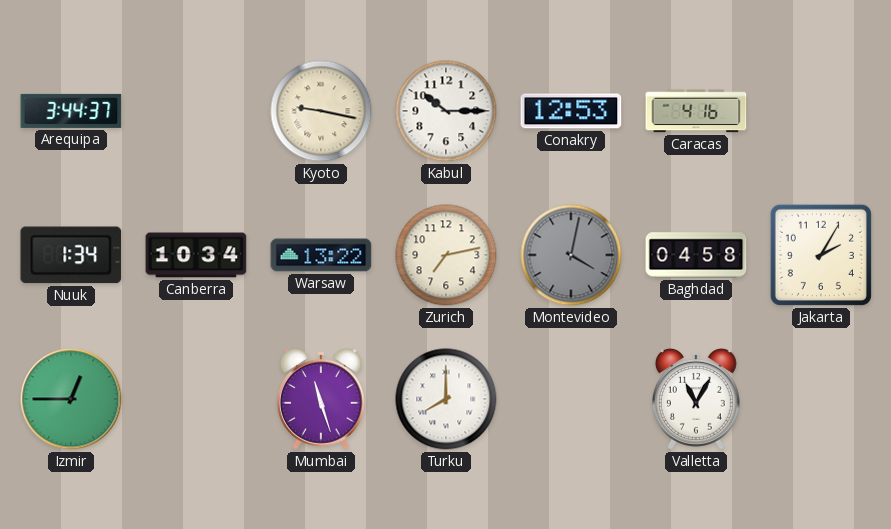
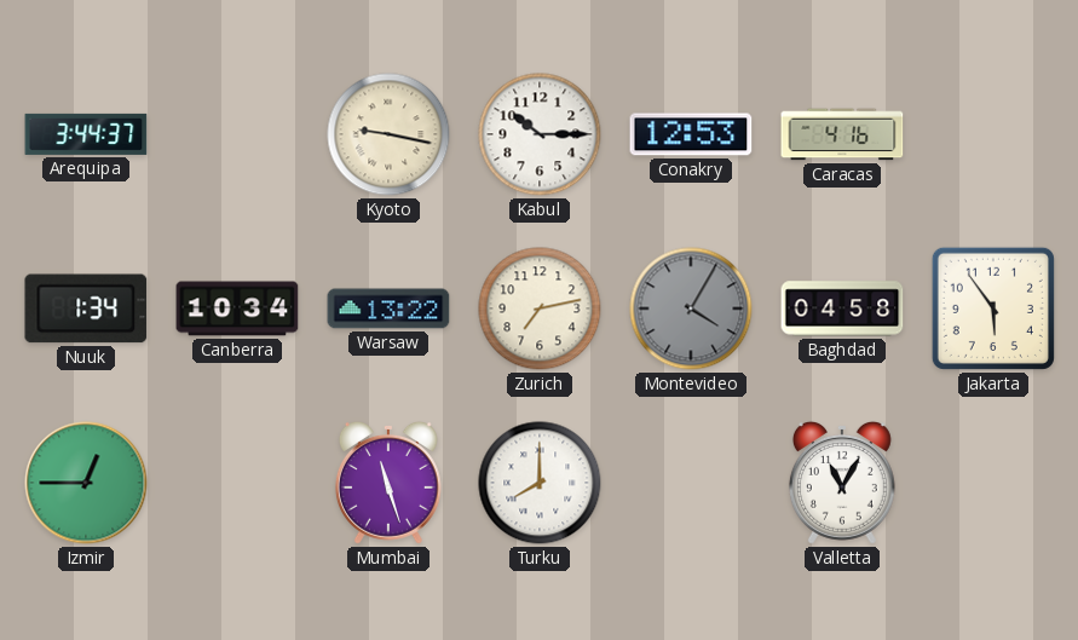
Montevideo: 4:02 -> 4:05
Jakarta: 2:05 -> 5:54
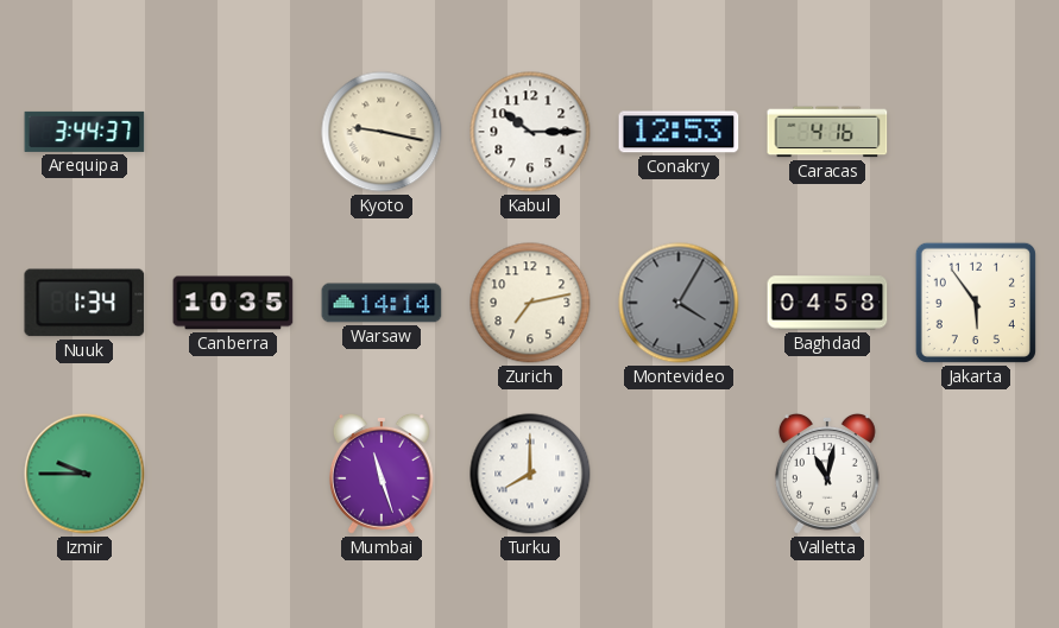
Canberra: 10:34 -> 10:35
Warsaw: 13:22 -> 14:14
Izmir: 12:45 -> 9:45
Valletta: 11:05 -> 11:02
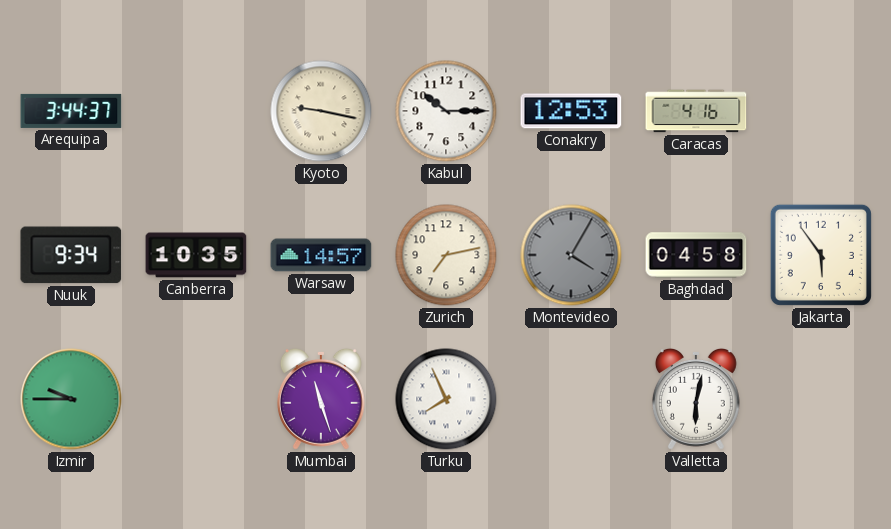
Nuuk: 1:34 -> 9:34
Warsaw: 14:14 -> 14:57
Turku: 8:00 -> 7:56
Valletta: 11:02 -> 6:02
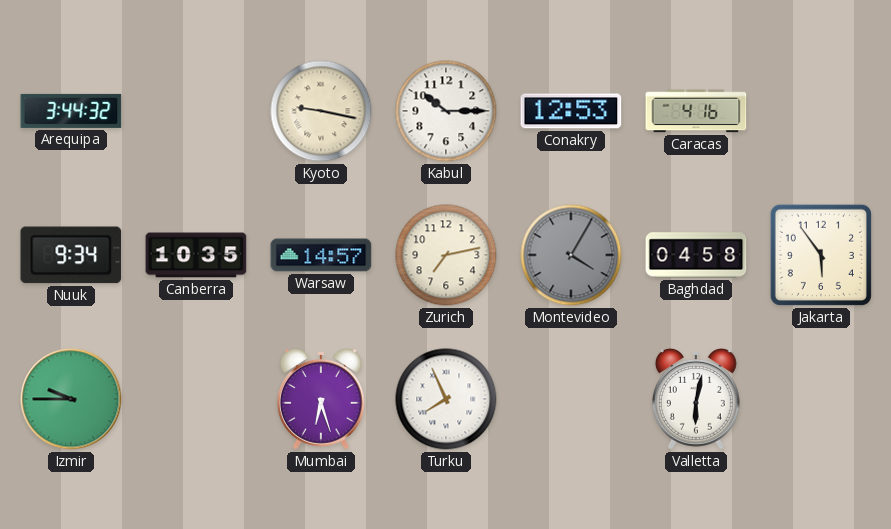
Arequipa: 3:44:37 -> 3:44:32
Mumbai: 11:27 -> 6:27
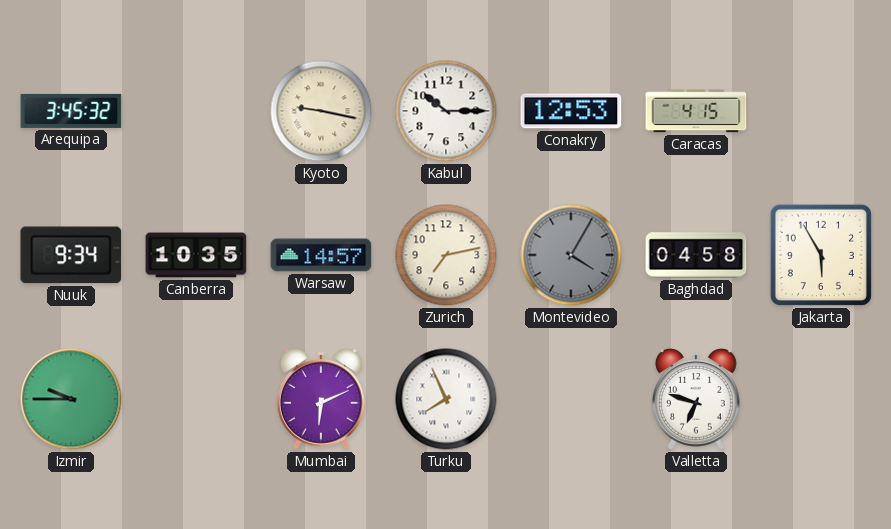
Arequipa: 3:44 -> 3:45
Caracas: 4:16 -> 4:15
Jakarta: 5:54 -> 5:55
Mumbai: 6:27 -> 6:11
Valletta: 6:02 -> 6:48
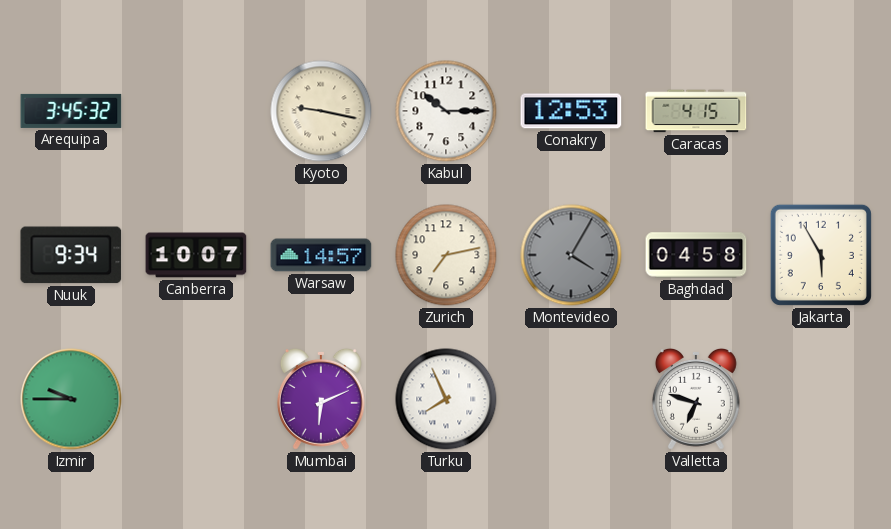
Canberra: 10:35 -> 10:07
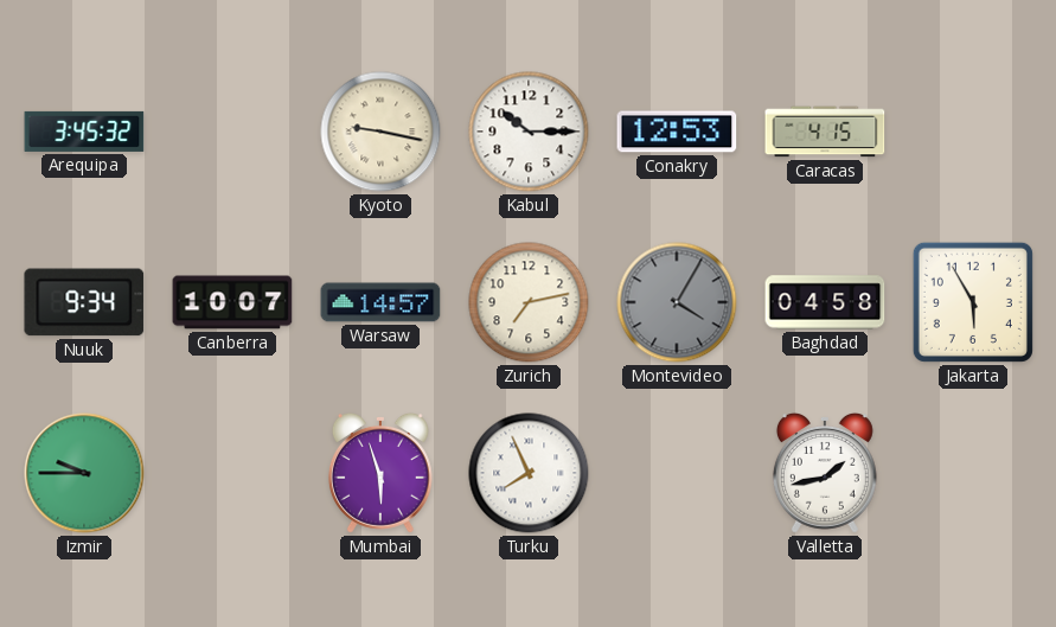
Mumbai: 6:11 -> 5:57
Valletta: 6:48 -> 1:43
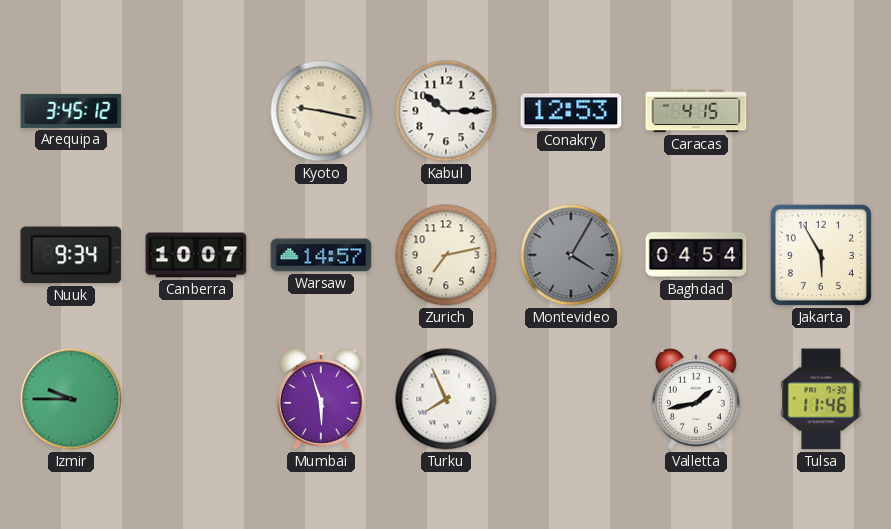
Arequipa: 3:45:32 -> 3:45:12
Baghdad: 04:58 -> 04:54
Tulsa: none -> 11:46
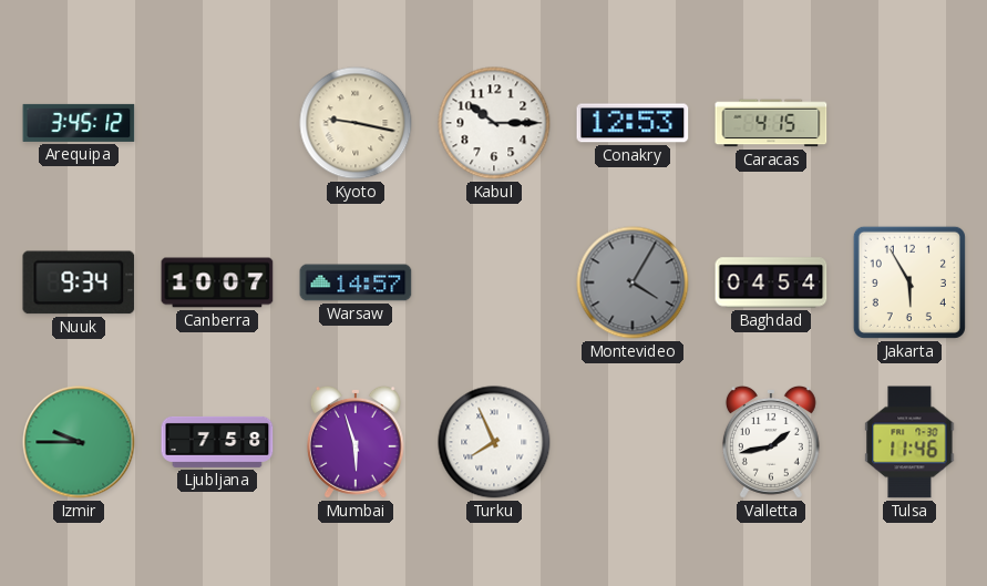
Zurich: 7:13 -> none
Ljubljana: none -> 7:58
